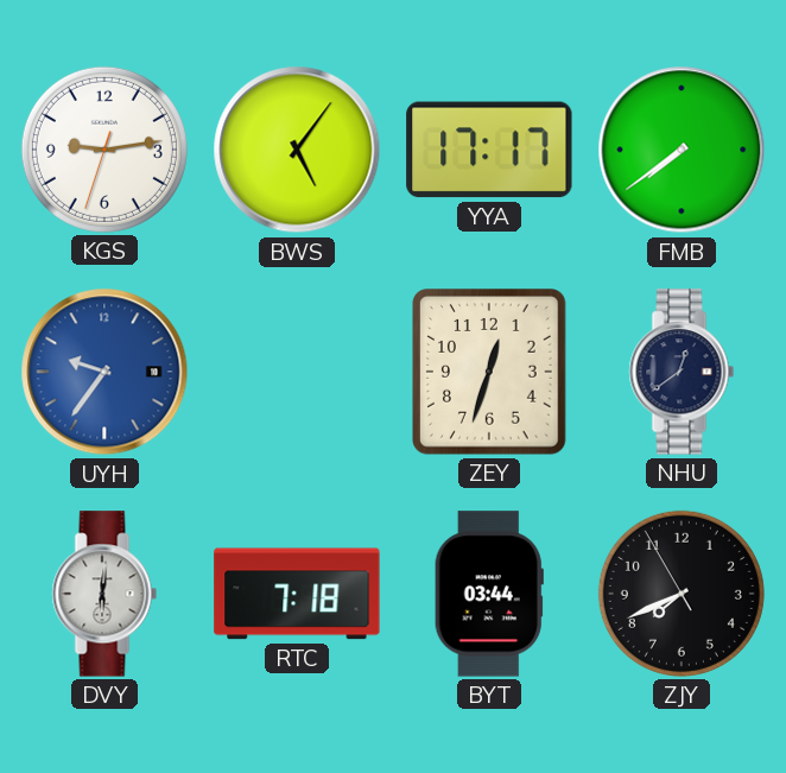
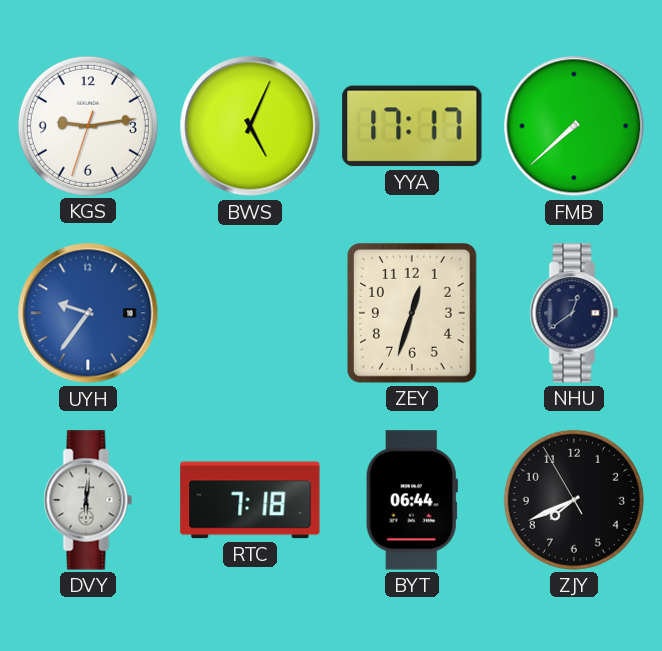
BWS: 5:06 -> 5:04
FMB: 7:39 -> 7:38
BYT: 03:44 -> 06:44
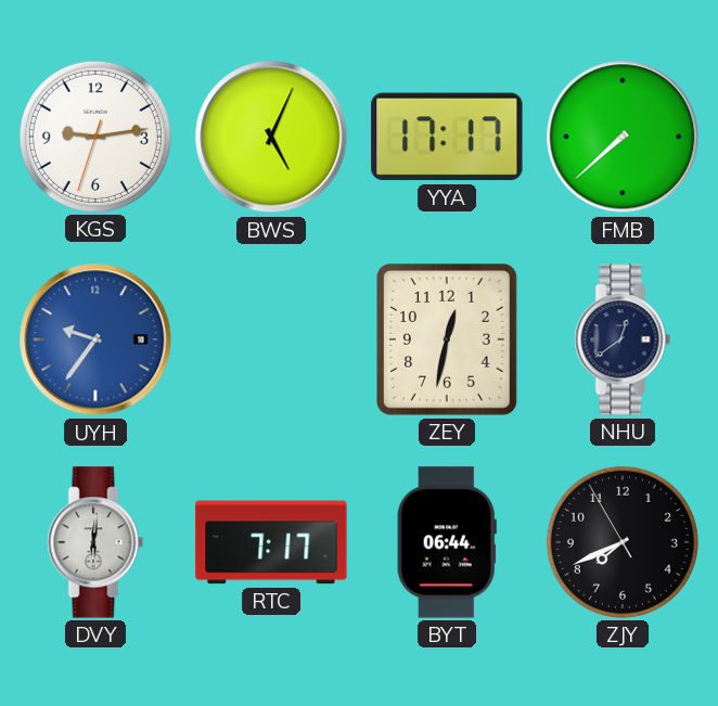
ZEY: 12:33 -> 12:32
RTC: 7:18 -> 7:17
